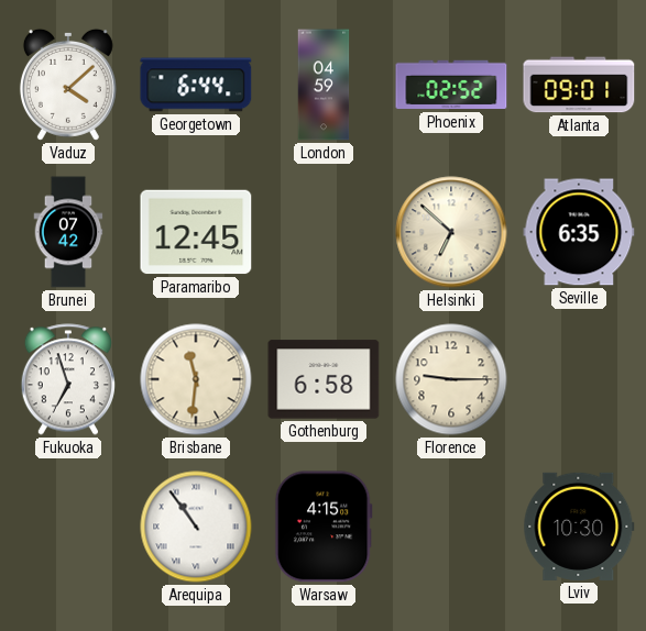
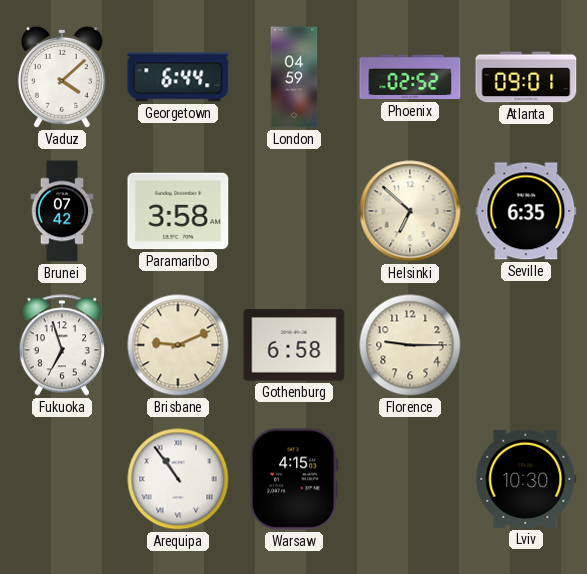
Paramaribo: 12:45 -> 3:58
Brisbane: 11:31 -> 9:11
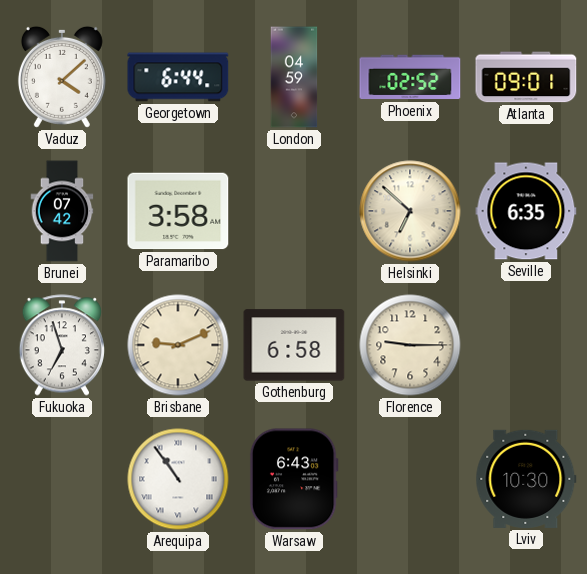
Warsaw: 4:15 -> 6:43
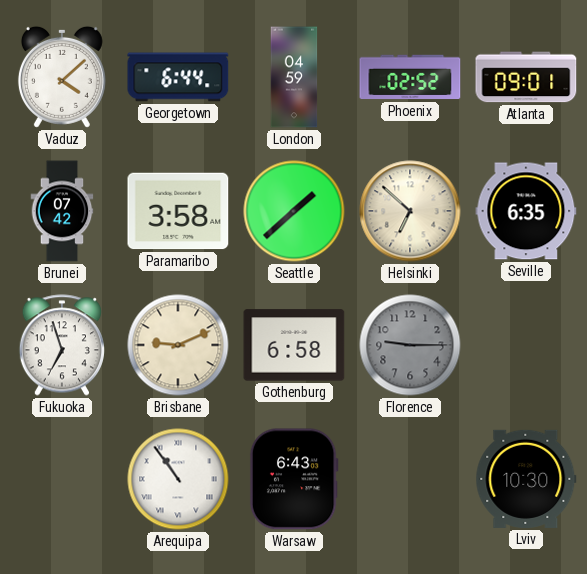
Seattle: none -> 1:38
Florence dial: cream -> grey
